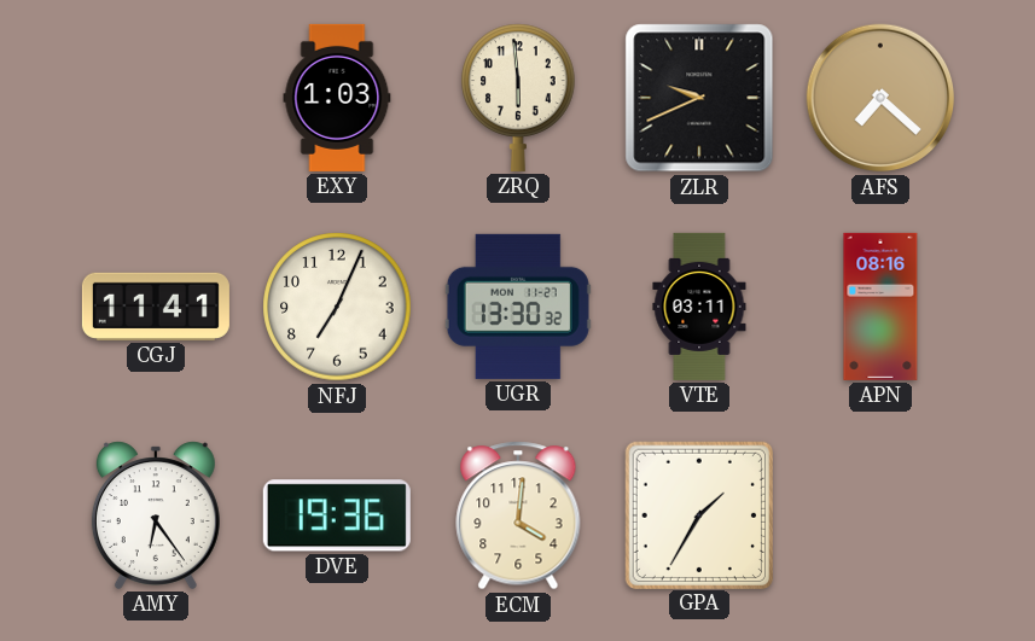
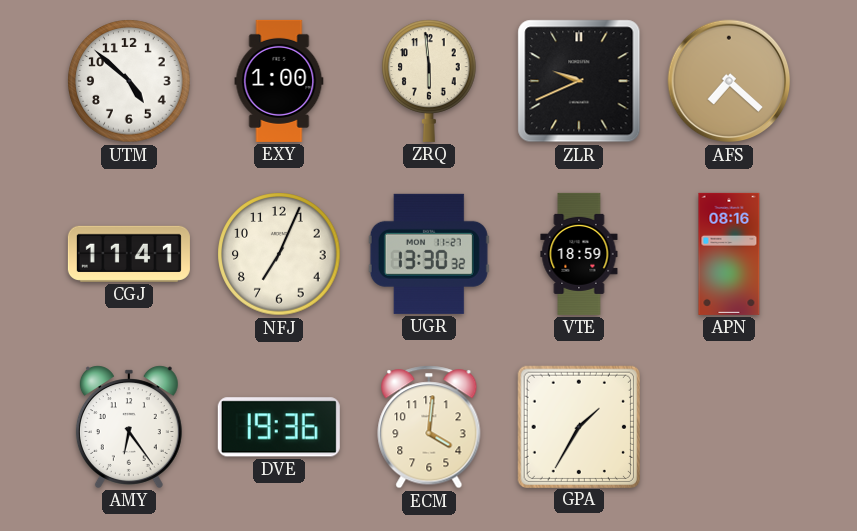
UTM: none -> 4:52
EXY: 1:03 -> 1:00
VTE: 03:11 -> 18:59
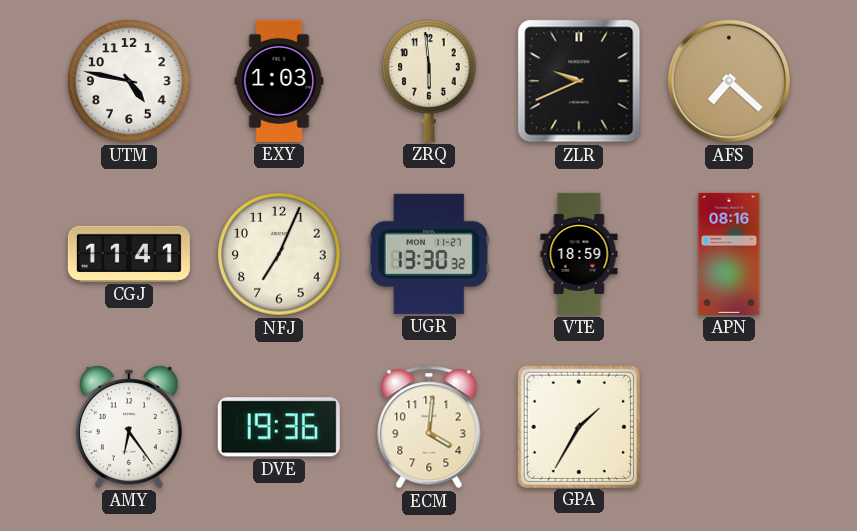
UTM: 4:52 -> 4:47
EXY: 1:00 -> 1:03
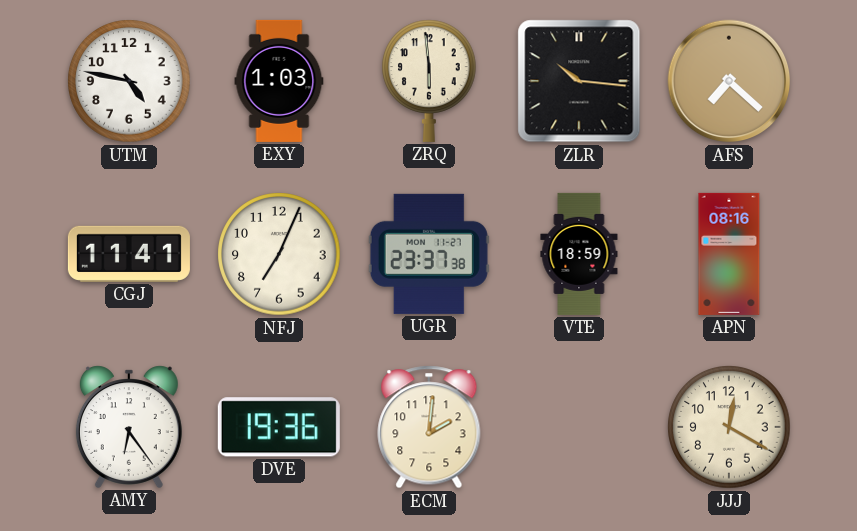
ZLR: 9:41 -> 10:16
UGR: 13:30 -> 23:37
ECM: 4:01 -> 2:01
GPA: 1:35 -> none
JJJ: none -> 12:20
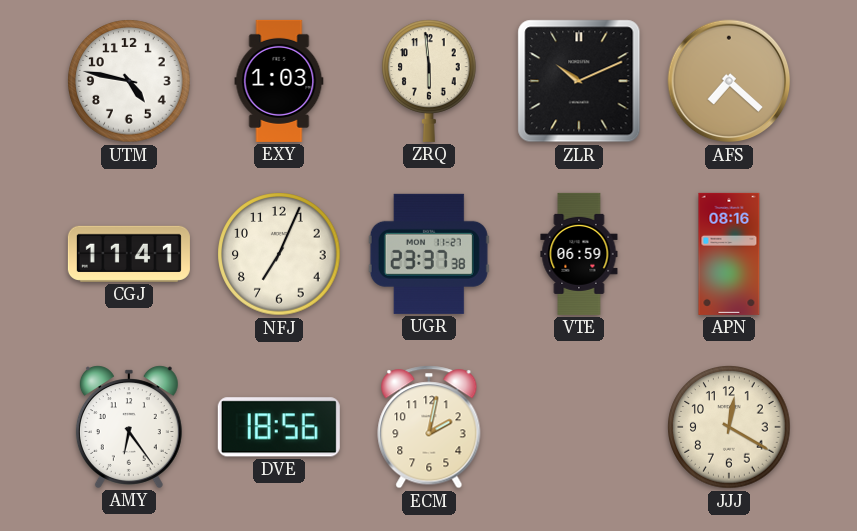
ZLR: 10:16 -> 10:11
VTE: 18:59 -> 06:59
DVE: 19:36 -> 18:56
ECM: 2:01 -> 2:02
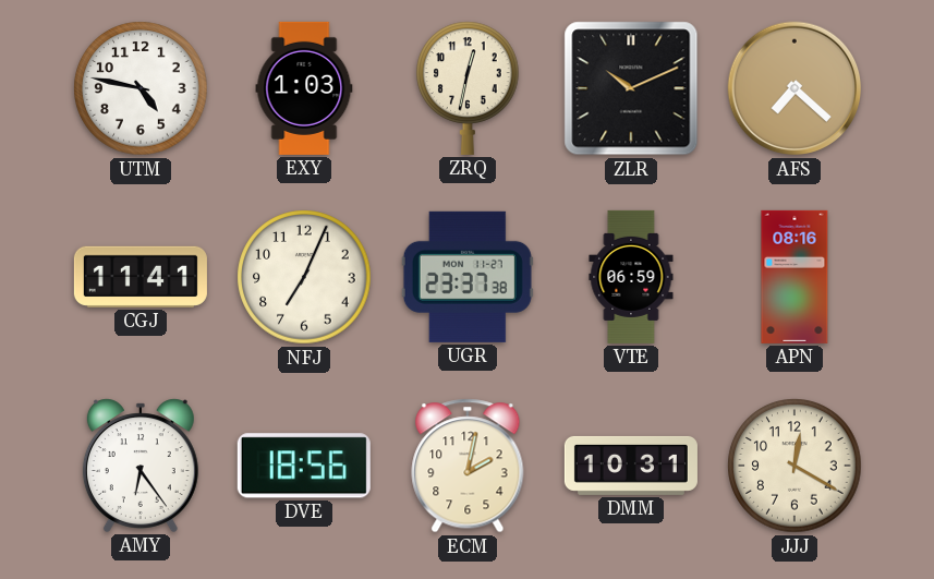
ZRQ: 5:59 -> 12:32
DMM: none -> 10:31
